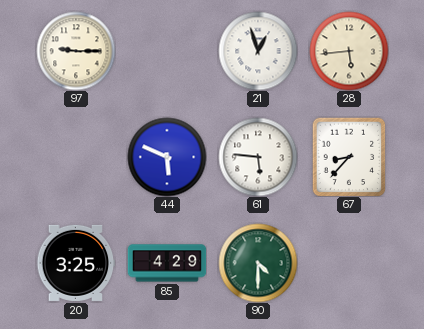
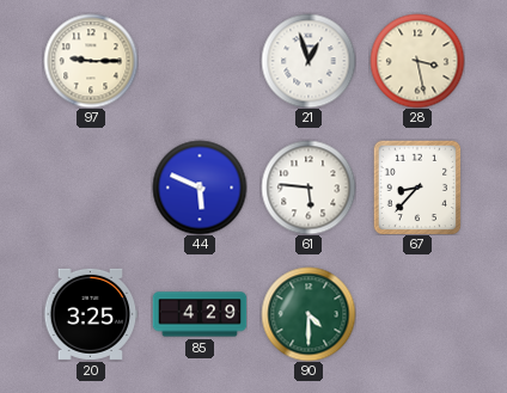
28: 5:44 -> 3:28
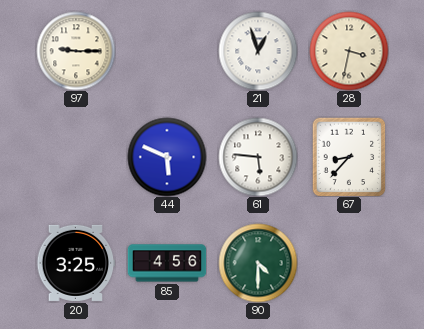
28: 3:28 -> 3:32
85: 4:29 -> 4:56
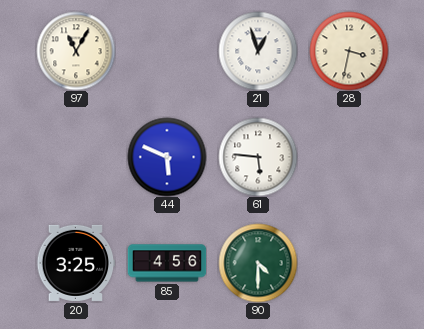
97: 9:15 -> 11:05
67: 8:37 -> none
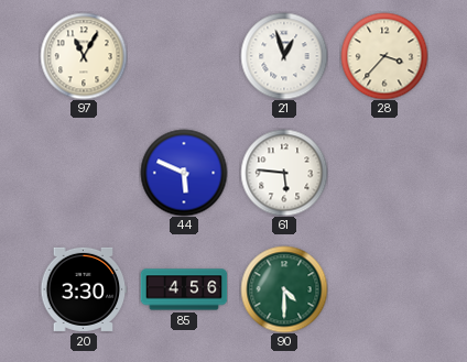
28: 3:32 -> 3:37
20: 3:25 -> 3:30
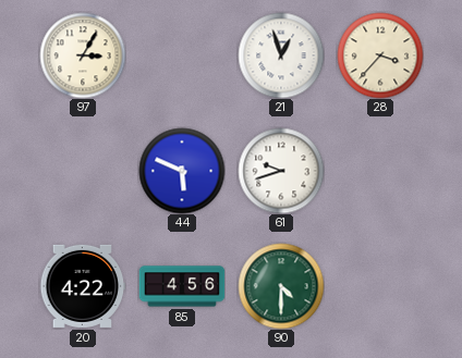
97: 11:05 -> 3:05
61: 5:46 -> 9:42
20: 3:30 -> 4:22
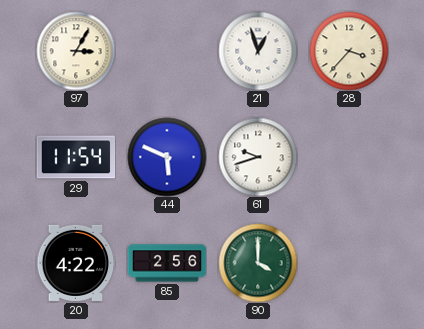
29: none -> 11:54
85: 4:56 -> 2:56
90: 4:30 -> 4:00
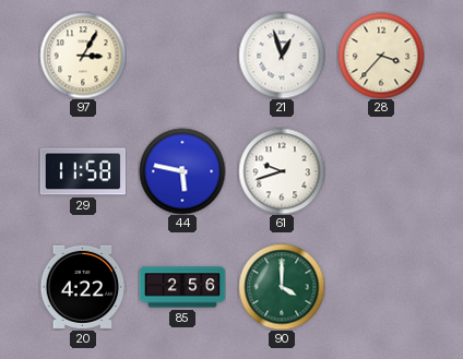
29: 11:54 -> 11:58
44: 5:49 -> 5:47
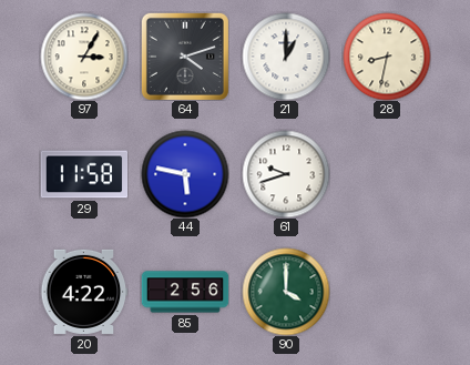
64: none -> 4:12
21: 12:57 -> 1:00
28: 3:37 -> 8:32
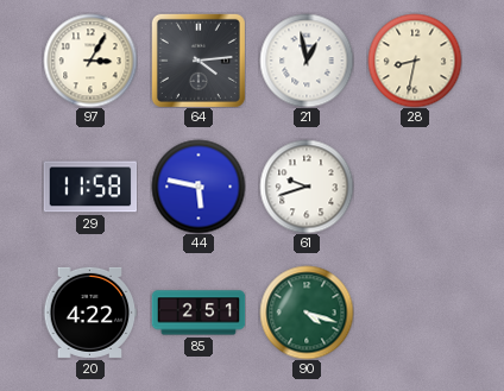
64: 4:12 -> 4:14
21: 1:00 -> 12:58
85: 2:56 -> 2:51
90: 4:00 -> 4:18
